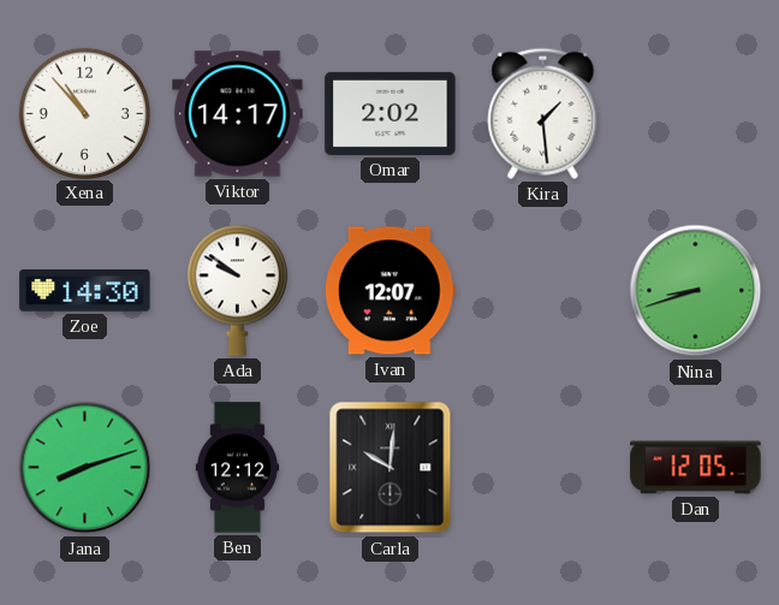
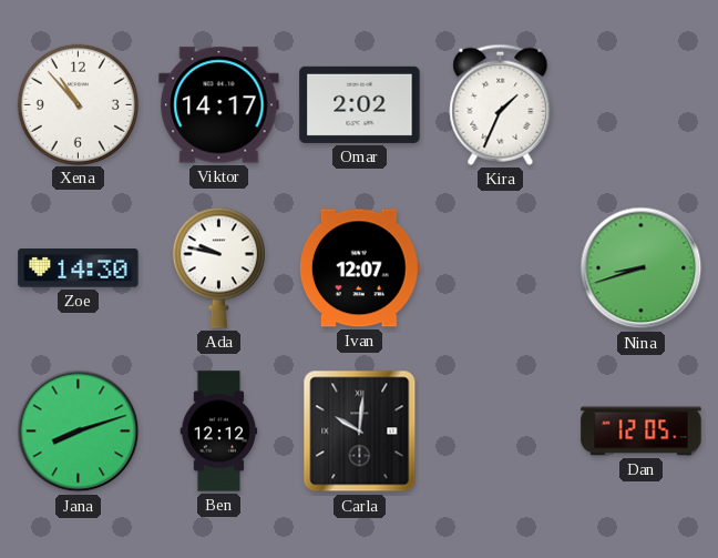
Kira: 1:29 -> 1:34
Ada: 9:51 -> 9:47
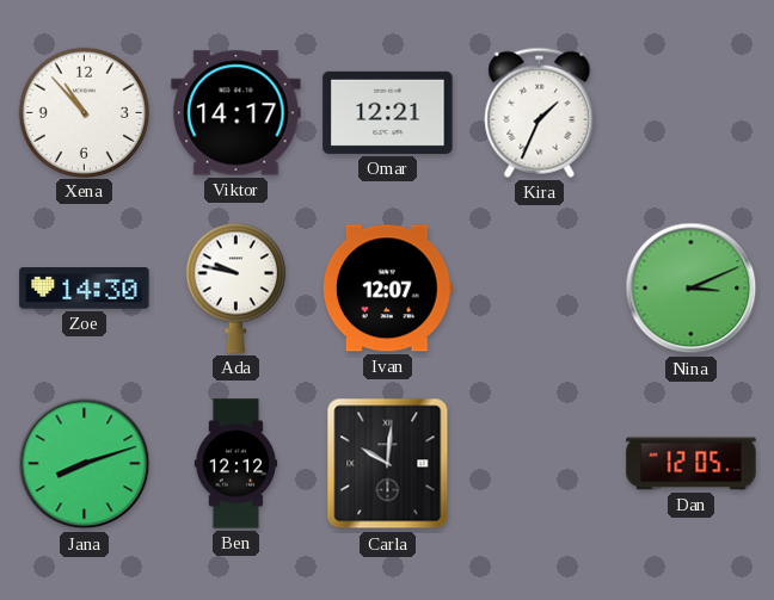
Omar: 2:02 -> 12:21
Nina: 8:42 -> 3:11
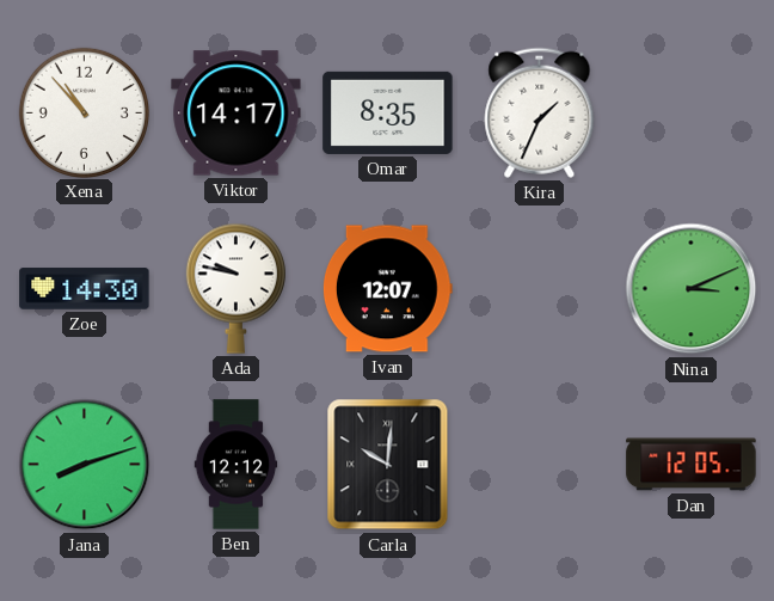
Omar: 12:21 -> 8:35
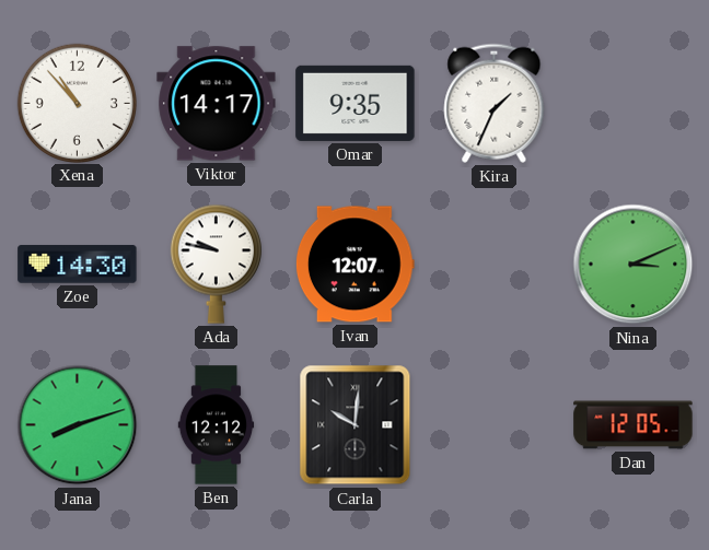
Omar: 8:35 -> 9:35
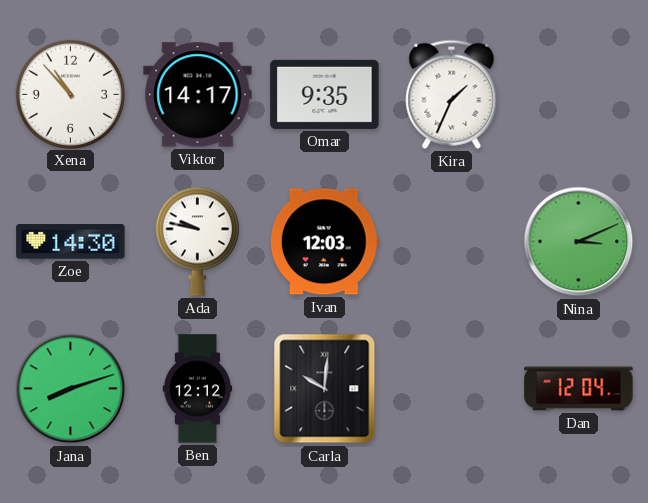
Ivan: 12:07 -> 12:03
Dan: 12:05 -> 12:04
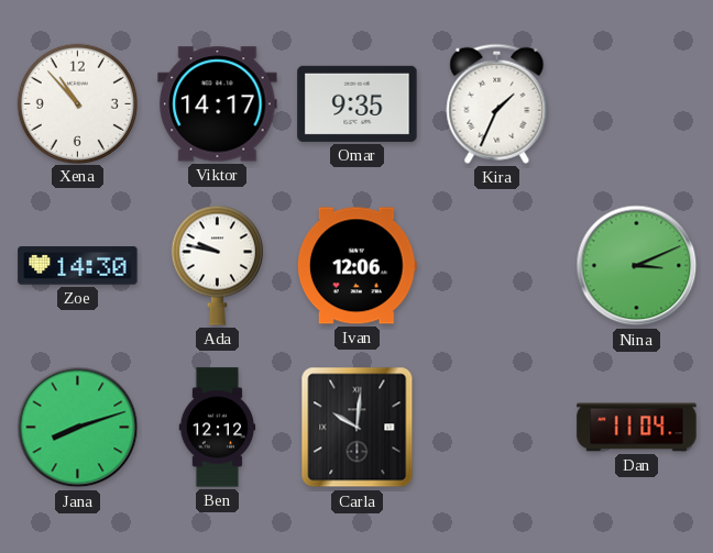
Ivan: 12:03 -> 12:06
Dan: 12:04 -> 11:04
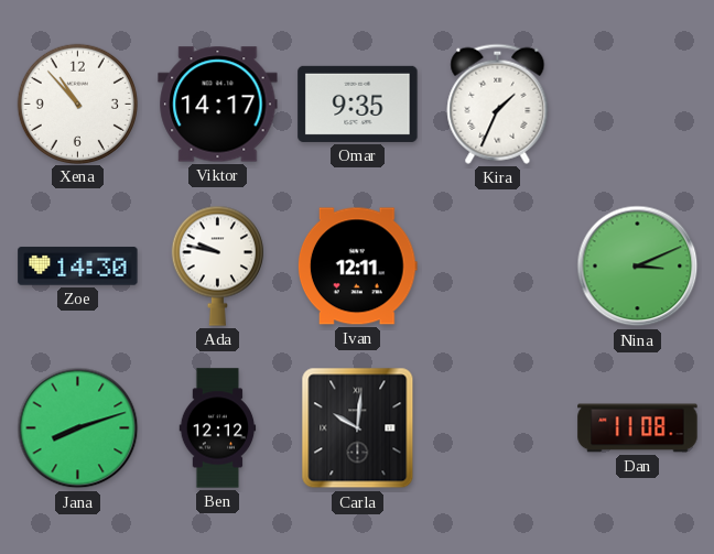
Ivan: 12:06 -> 12:11
Dan: 11:04 -> 11:08
